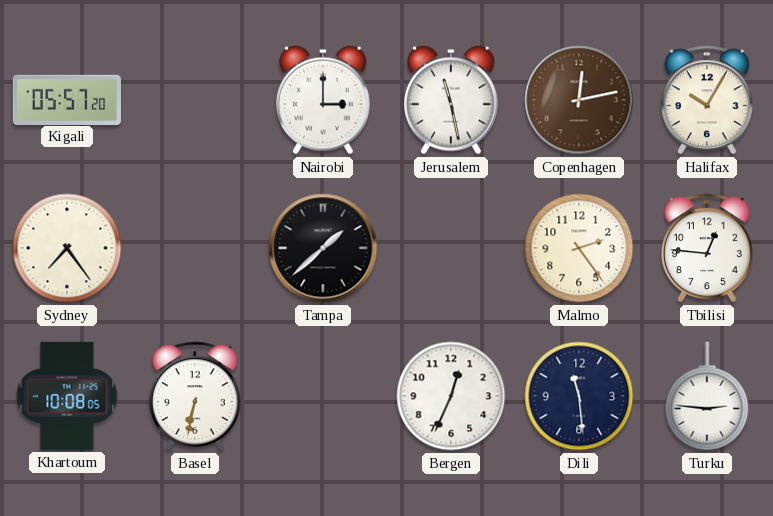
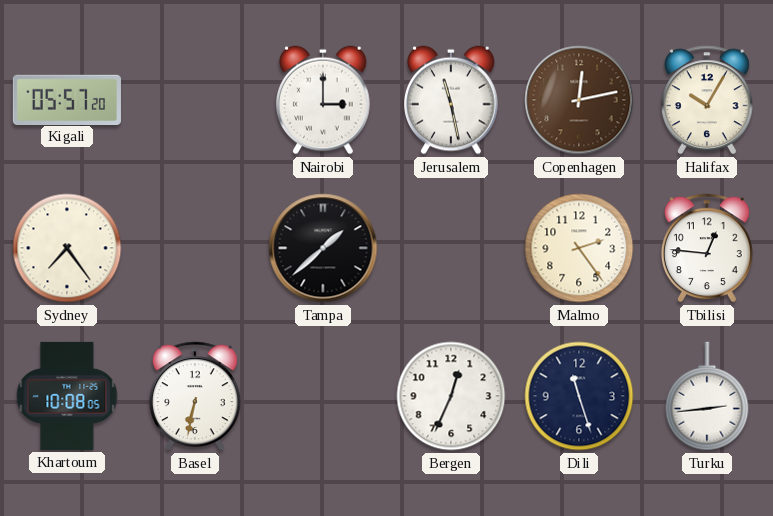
Dili: 11:29 -> 11:27
Turku: 2:46 -> 2:44
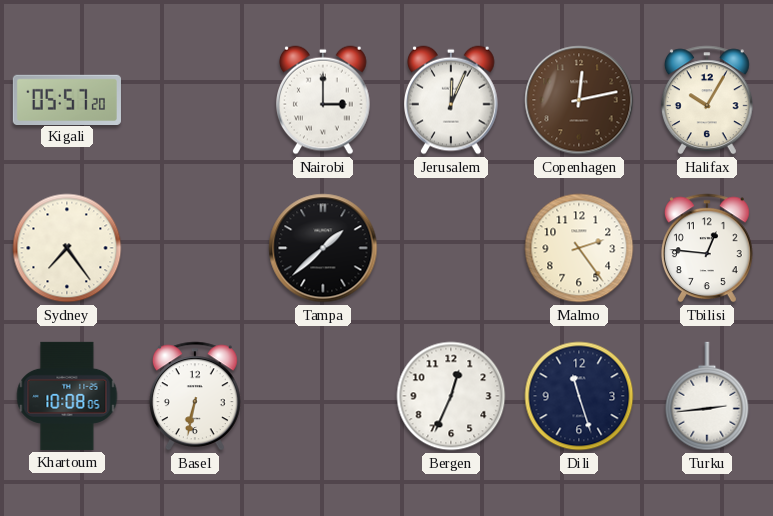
Jerusalem: 11:28 -> 12:04
